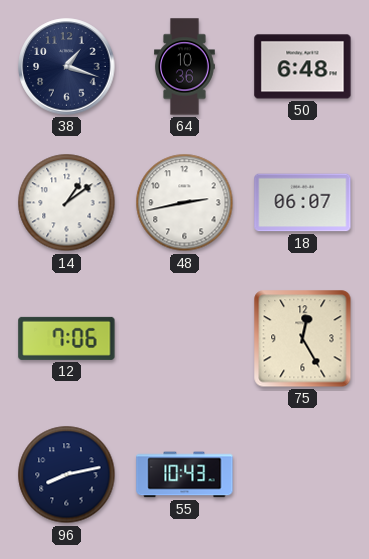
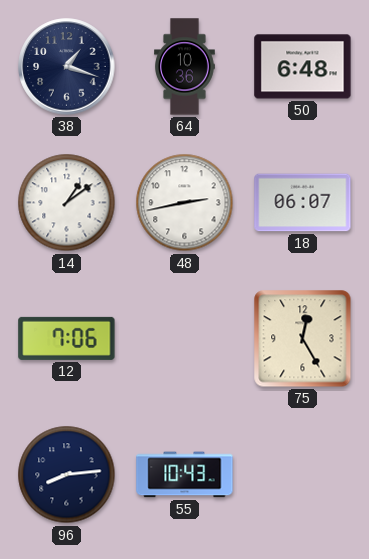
96: 8:13 -> 8:14
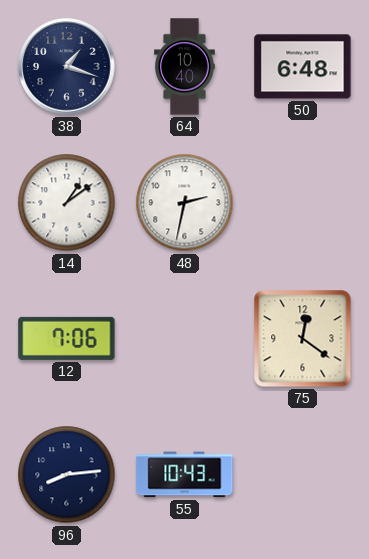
64: 10:36 -> 10:40
48: 2:43 -> 2:32
18: 06:07 -> none
75: 12:25 -> 12:21
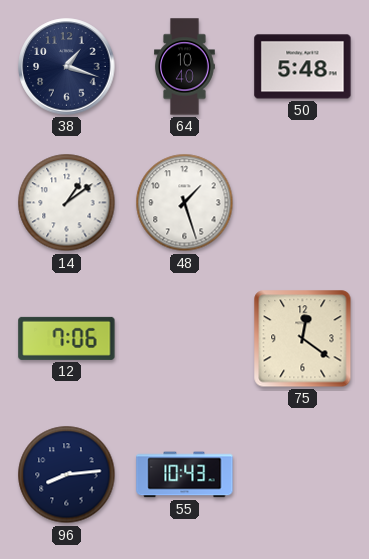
50: 6:48 -> 5:48
48: 2:32 -> 1:27
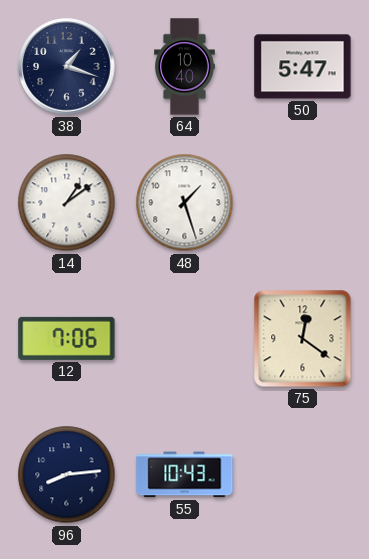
50: 5:48 -> 5:47
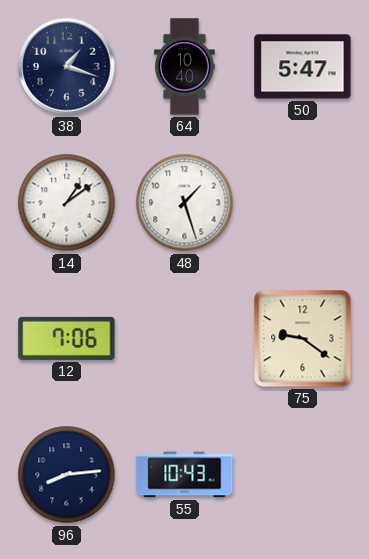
75: 12:21 -> 9:21
